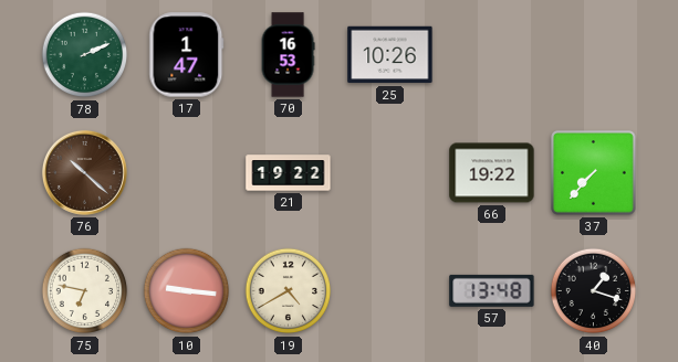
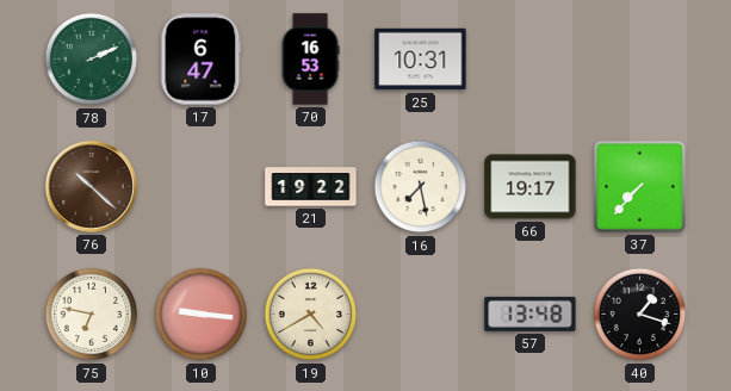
17: 1:47 -> 6:47
25: 10:26 -> 10:31
16: none -> 7:28
66: 19:22 -> 19:17
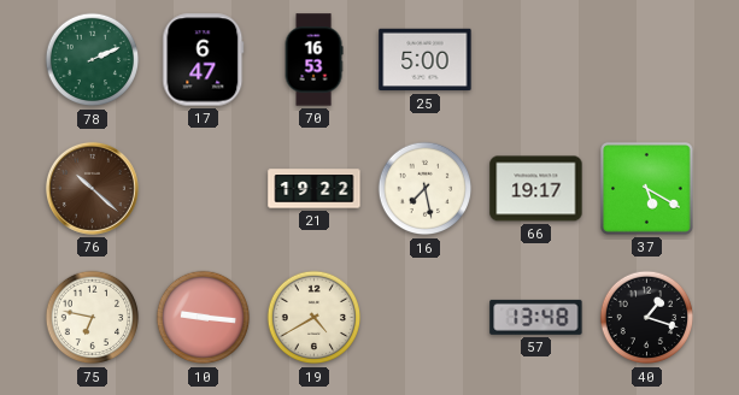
25: 10:31 -> 5:00
37: 7:37 -> 5:20
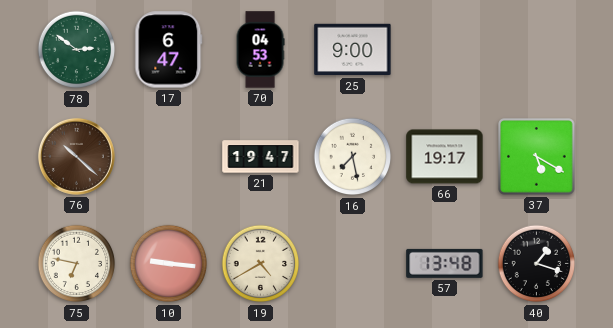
78: 2:11 -> 2:51
70: 16:53 -> 04:53
25: 5:00 -> 9:00
21: 19:22 -> 19:47
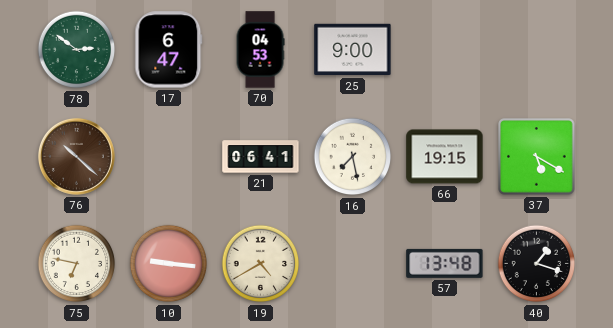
21: 19:47 -> 06:41
66: 19:17 -> 19:15
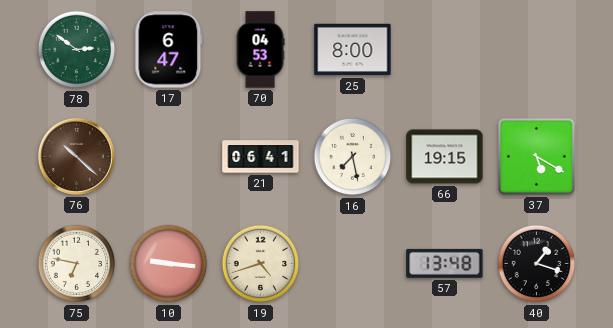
25: 9:00 -> 8:00
19: 4:40 -> 4:42
